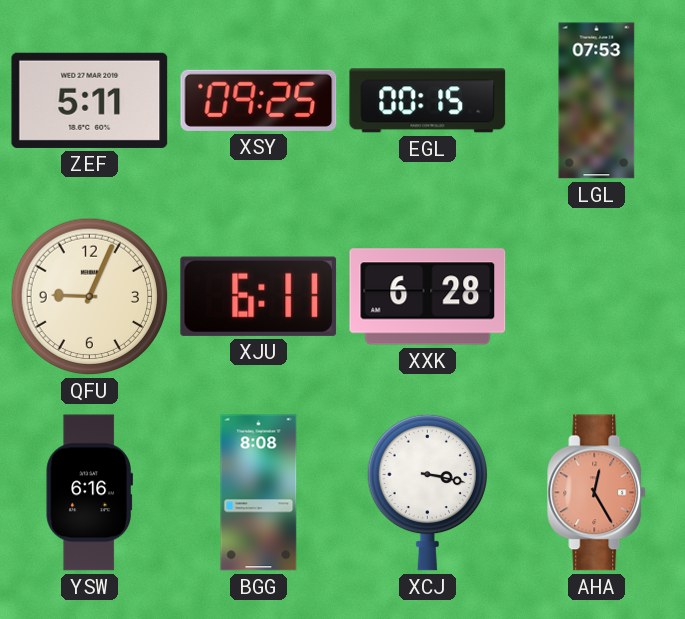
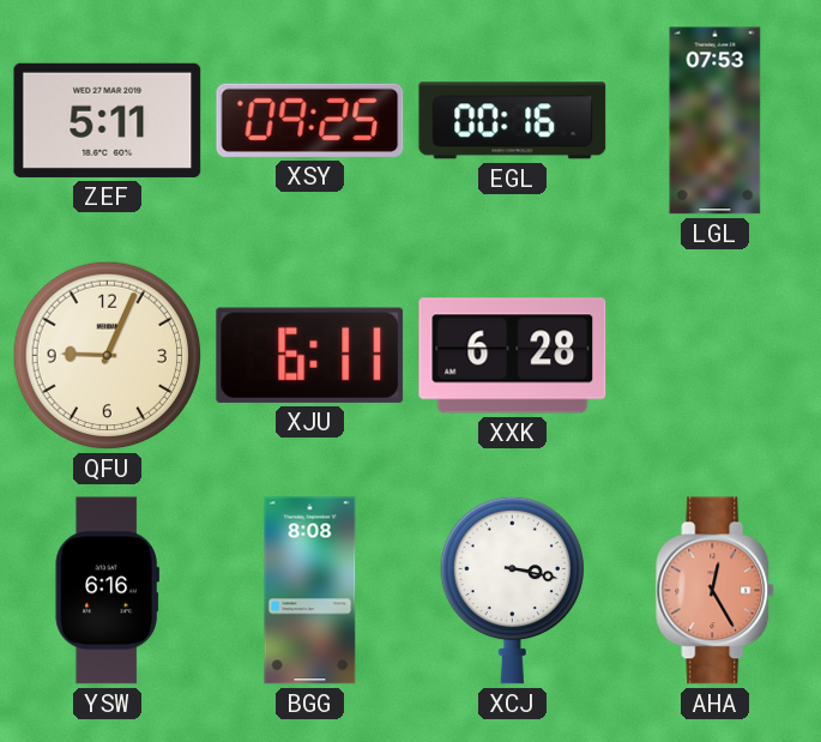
EGL: 00:15 -> 00:16
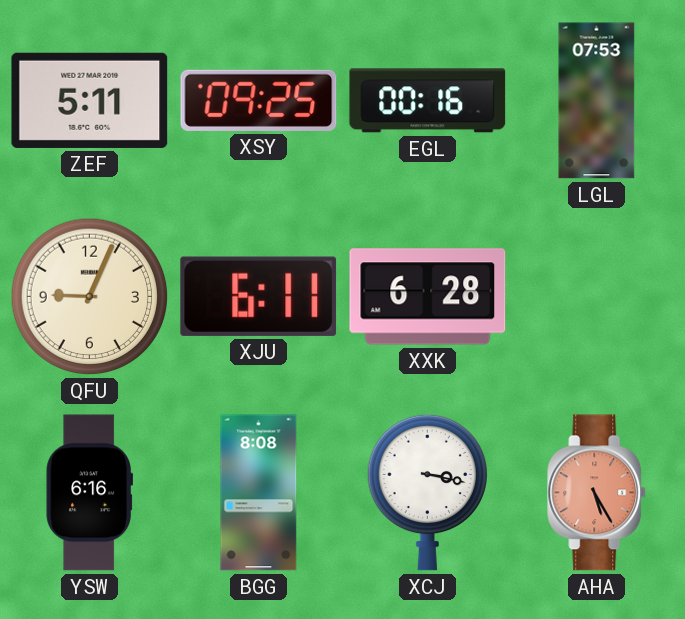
AHA: 12:25 -> 5:25
